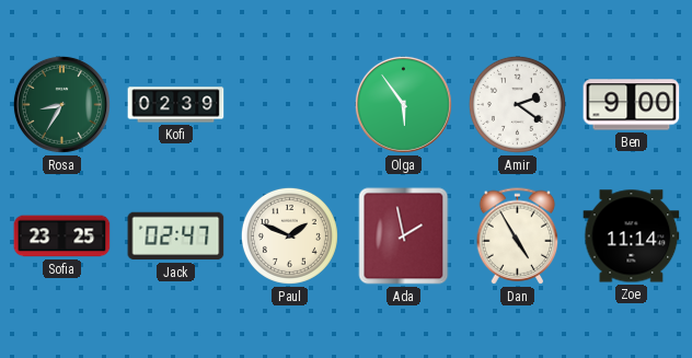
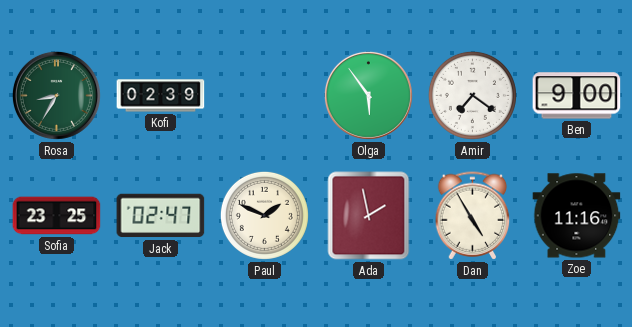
Amir: 2:21 -> 7:21
Zoe: 11:14 -> 11:16
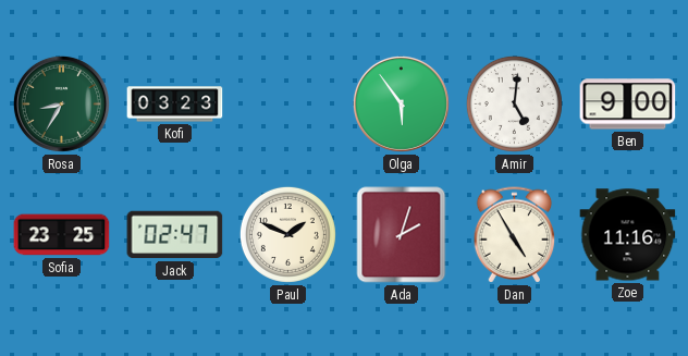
Kofi: 02:39 -> 03:23
Amir: 7:21 -> 5:01
Ada: 1:58 -> 2:03
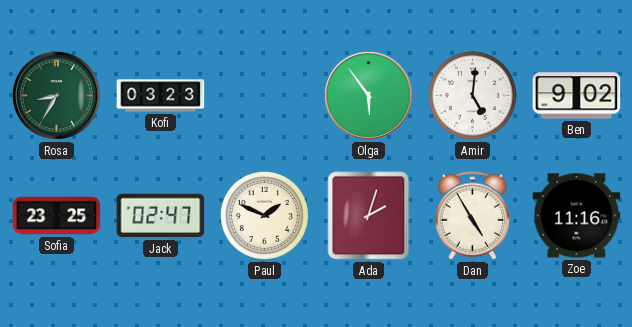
Ben: 9:00 -> 9:02
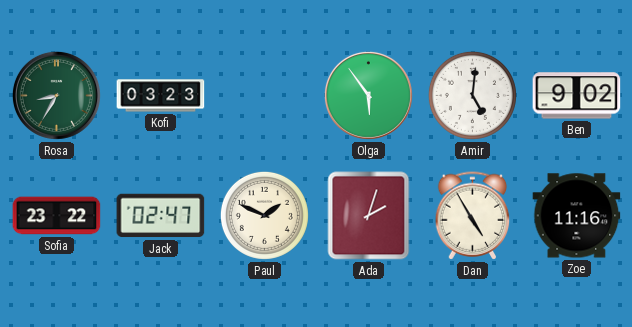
Sofia: 23:25 -> 23:22
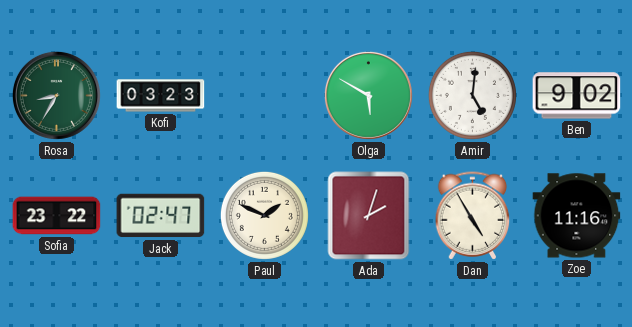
Olga: 5:54 -> 5:50
